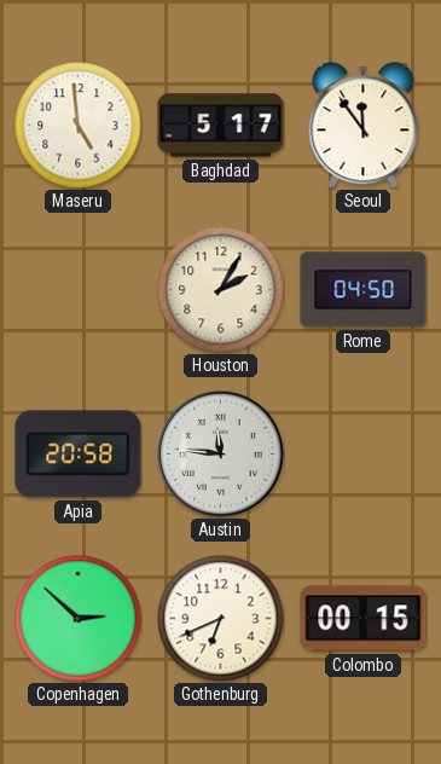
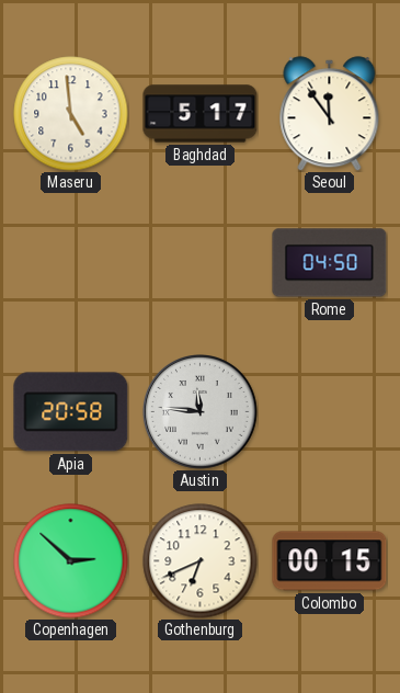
Houston: 2:05 -> none
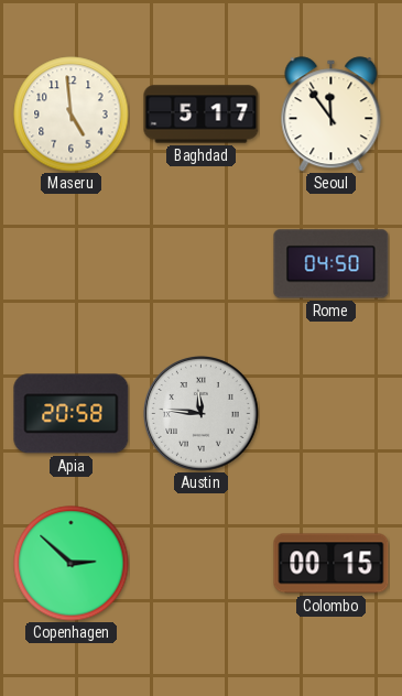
Gothenburg: 6:41 -> none
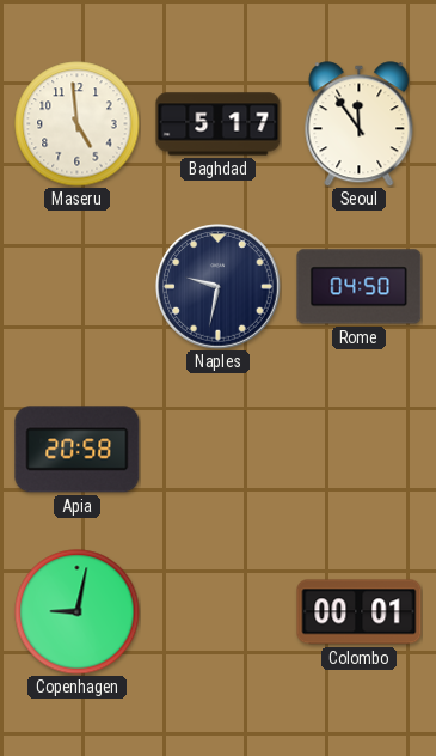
Naples: none -> 9:32
Austin: 11:46 -> none
Copenhagen: 2:52 -> 9:02
Colombo: 00:15 -> 00:01
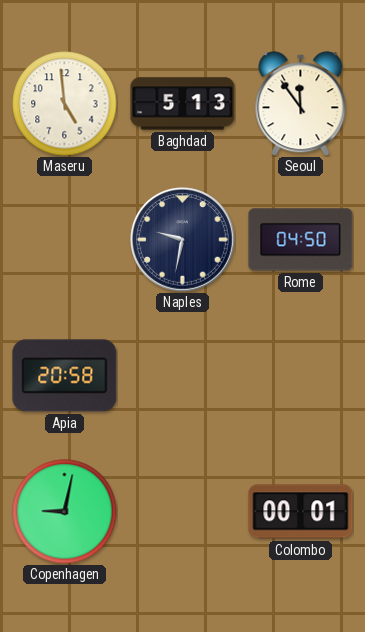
Baghdad: 5:17 -> 5:13
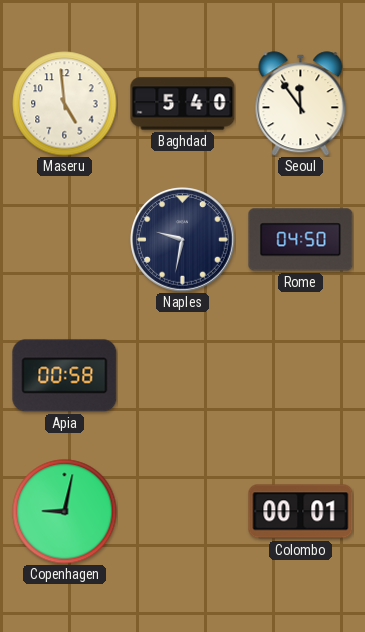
Baghdad: 5:13 -> 5:40
Apia: 20:58 -> 00:58
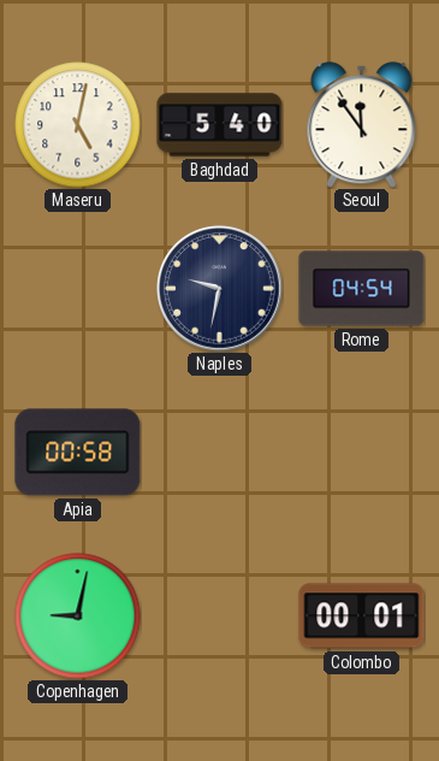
Maseru: 4:59 -> 5:02
Rome: 04:50 -> 04:54
